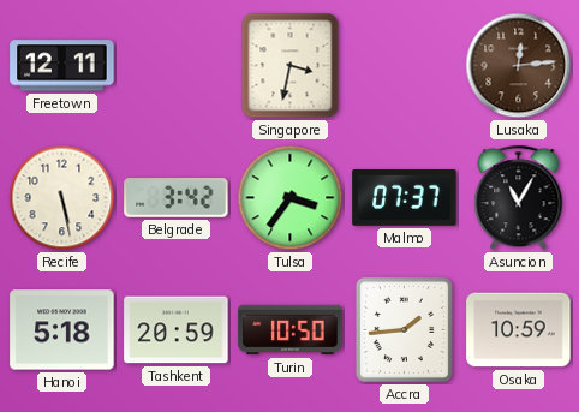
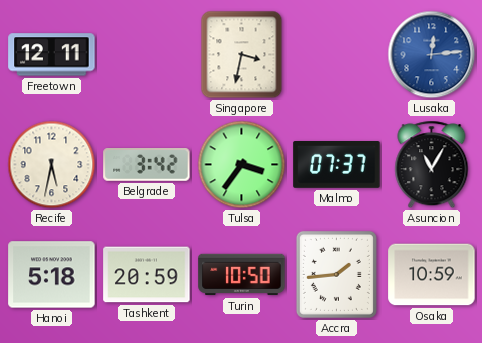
Lusaka dial: brown -> blue
Recife: 5:28 -> 5:32
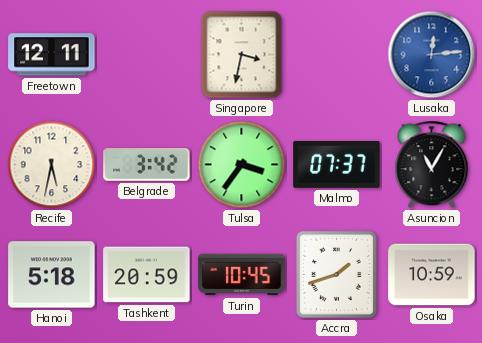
Turin: 10:50 -> 10:45
Accra: 1:44 -> 1:42
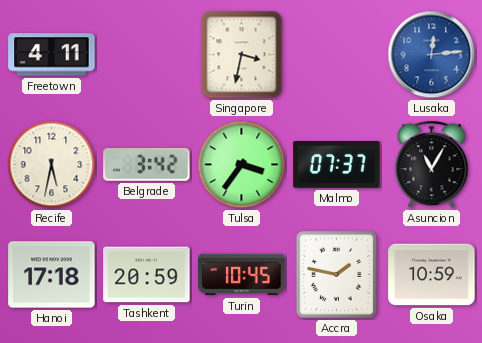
Freetown: 12:11 -> 4:11
Hanoi: 5:18 -> 17:18
Accra: 1:42 -> 1:47
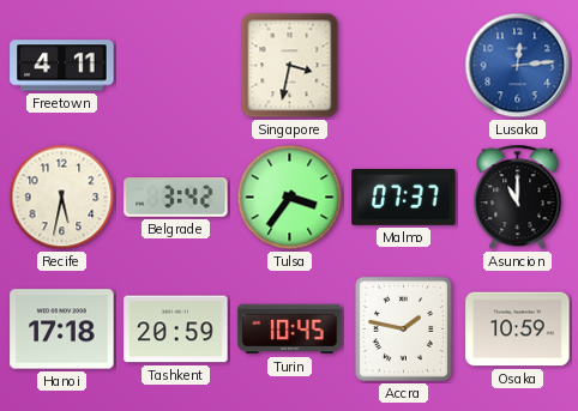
Asuncion: 11:05 -> 11:00
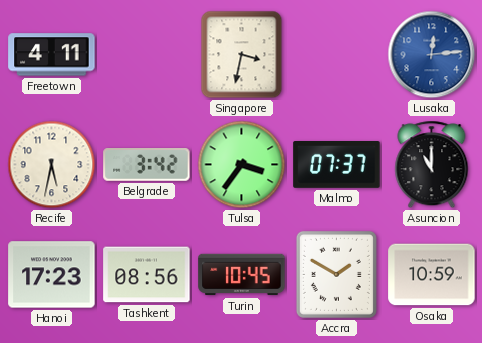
Hanoi: 17:18 -> 17:23
Tashkent: 20:59 -> 08:56
Accra: 1:47 -> 1:50
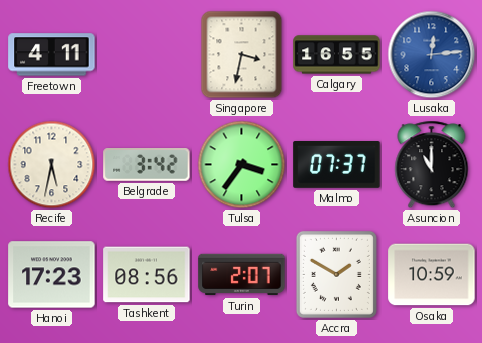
Calgary: none -> 16:55
Turin: 10:45 -> 2:07
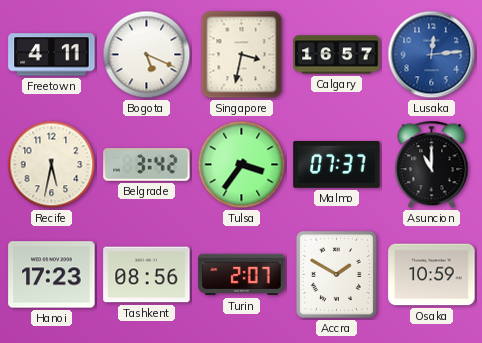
Bogota: none -> 5:19
Calgary: 16:55 -> 16:57
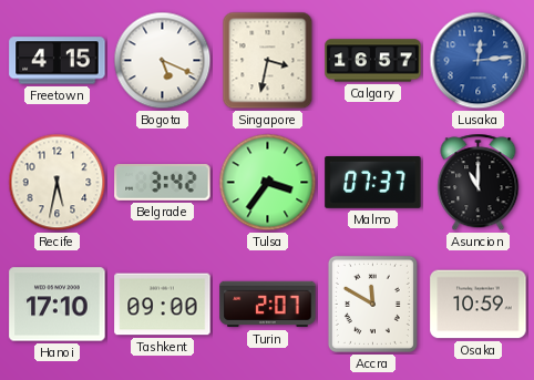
Freetown: 4:11 -> 4:15
Hanoi: 17:23 -> 17:10
Tashkent: 08:56 -> 09:00
Accra: 1:50 -> 11:50
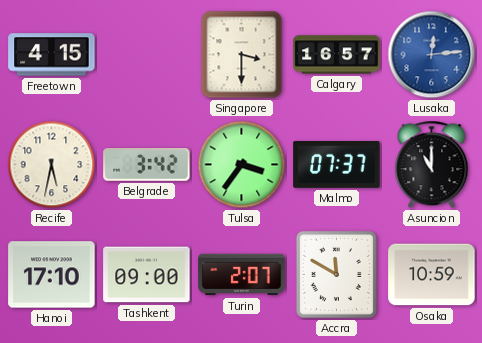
Bogota: 5:19 -> none
Singapore: 3:32 -> 3:30
